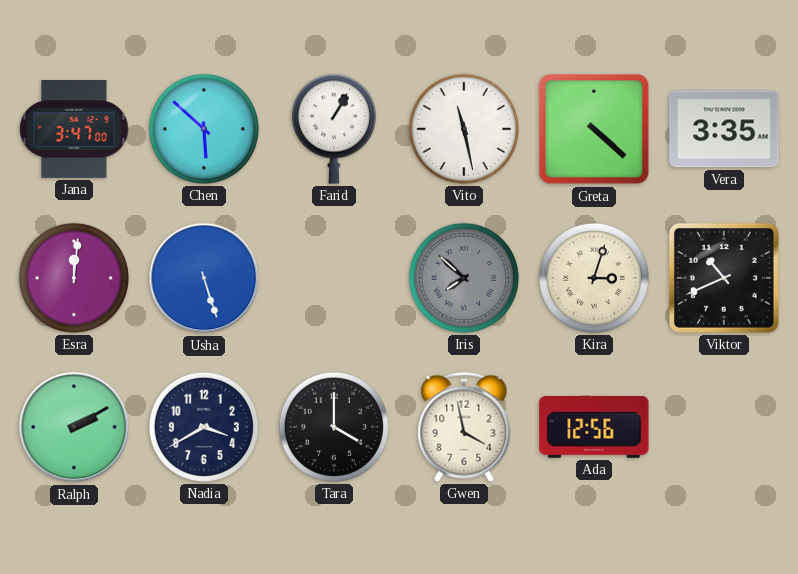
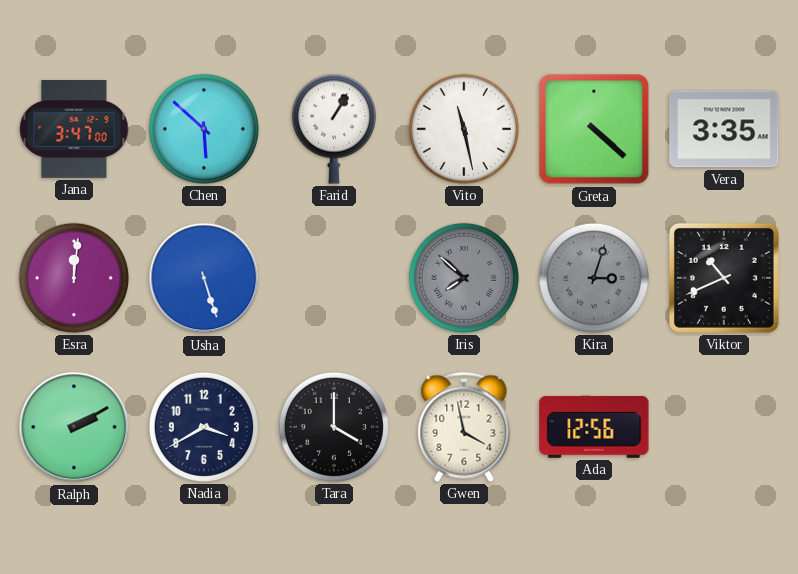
Kira dial: cream -> grey
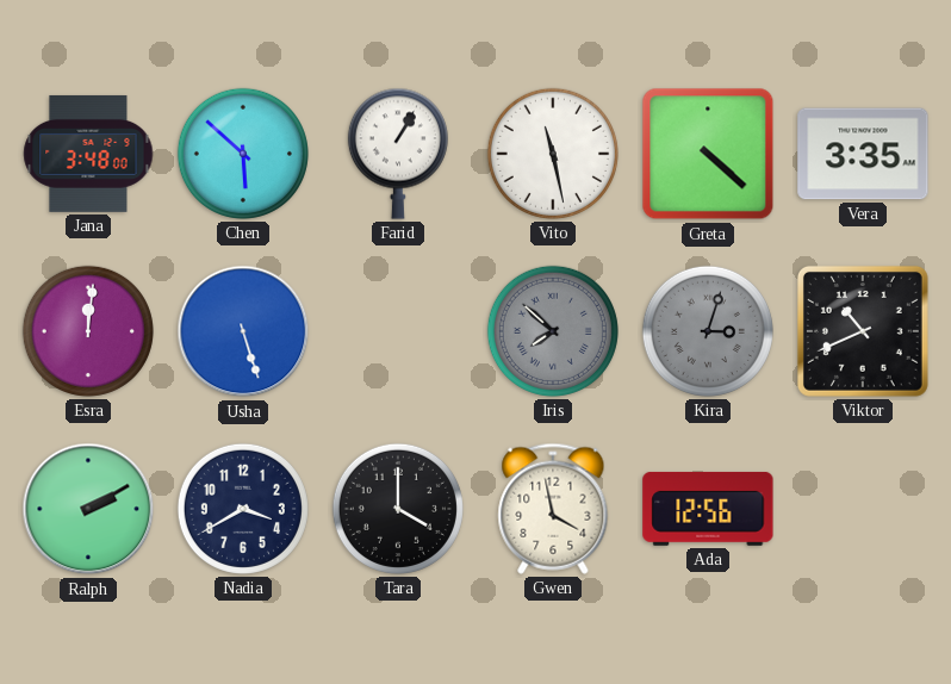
Jana: 3:47 -> 3:48
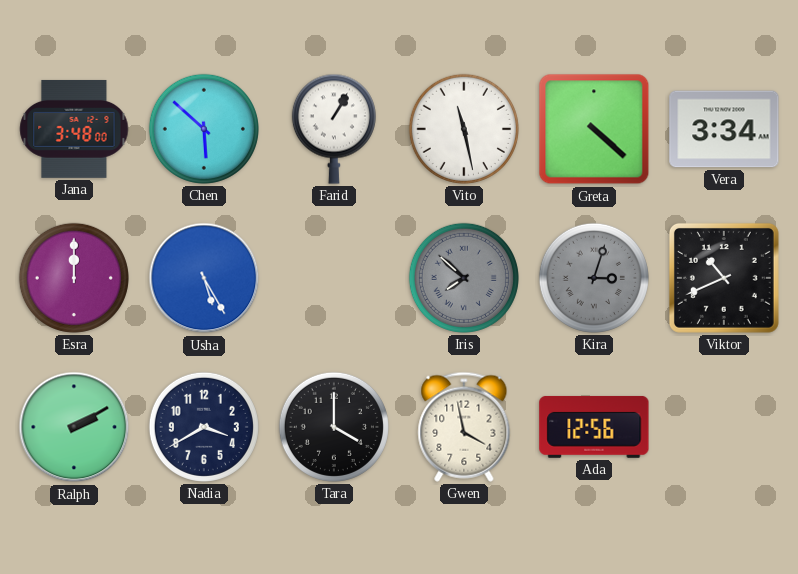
Vera: 3:35 -> 3:34
Esra: 12:01 -> 12:00
Usha: 5:27 -> 5:25
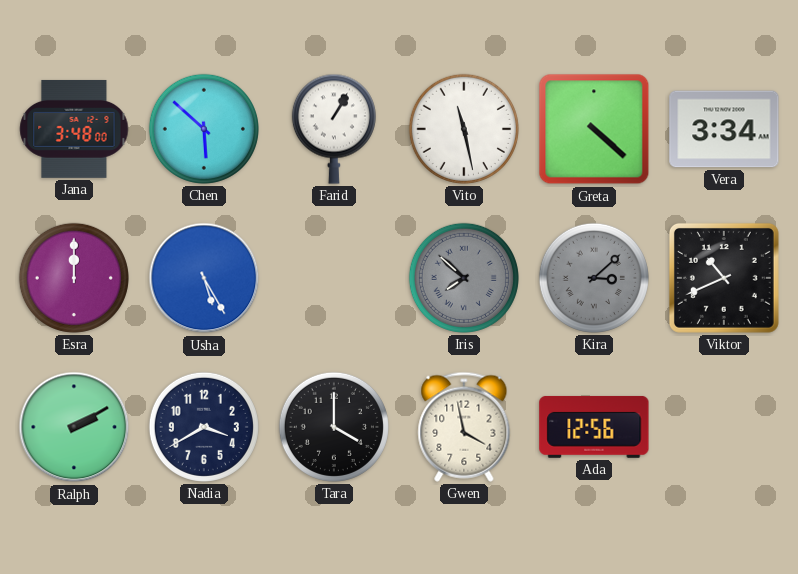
Kira: 3:03 -> 3:08
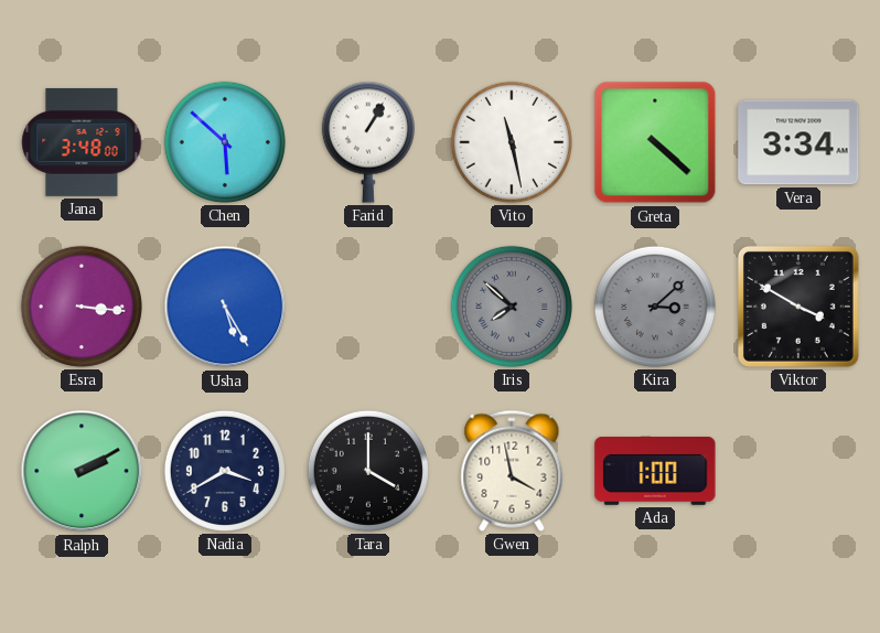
Esra: 12:00 -> 3:16
Viktor: 10:41 -> 3:50
Ada: 12:56 -> 1:00
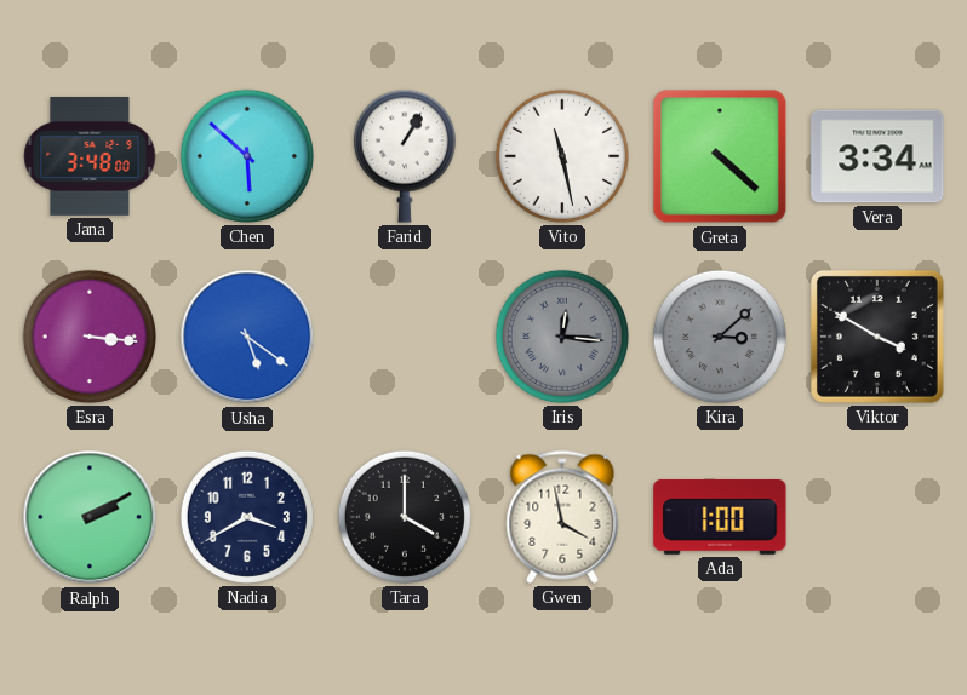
Usha: 5:25 -> 5:21
Iris: 7:52 -> 12:16
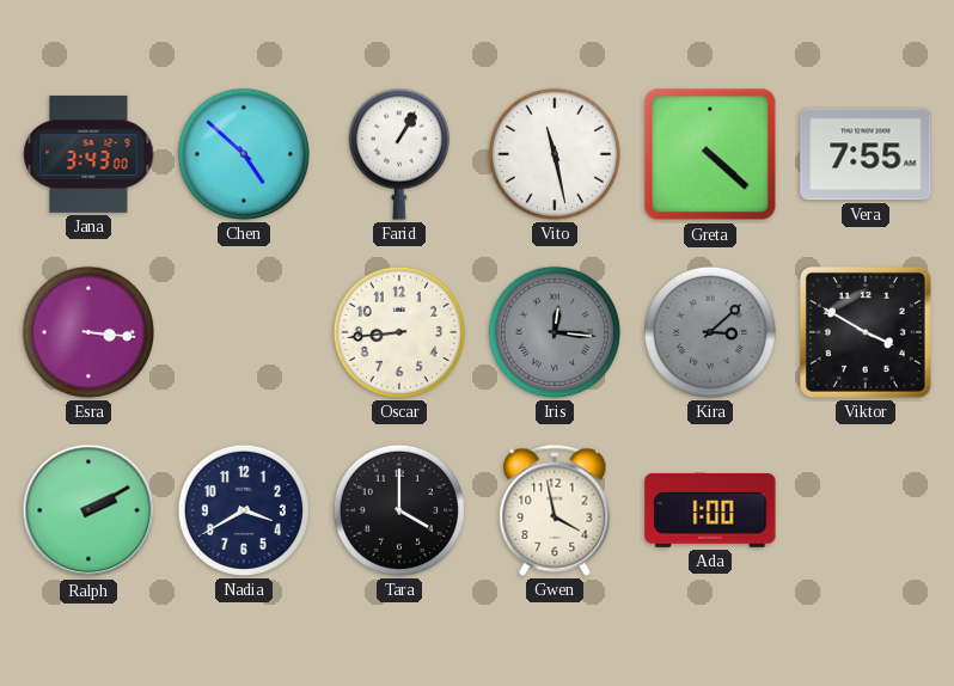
Jana: 3:48 -> 3:43
Chen: 5:52 -> 4:52
Vera: 3:34 -> 7:55
Usha: 5:21 -> none
Oscar: none -> 8:44
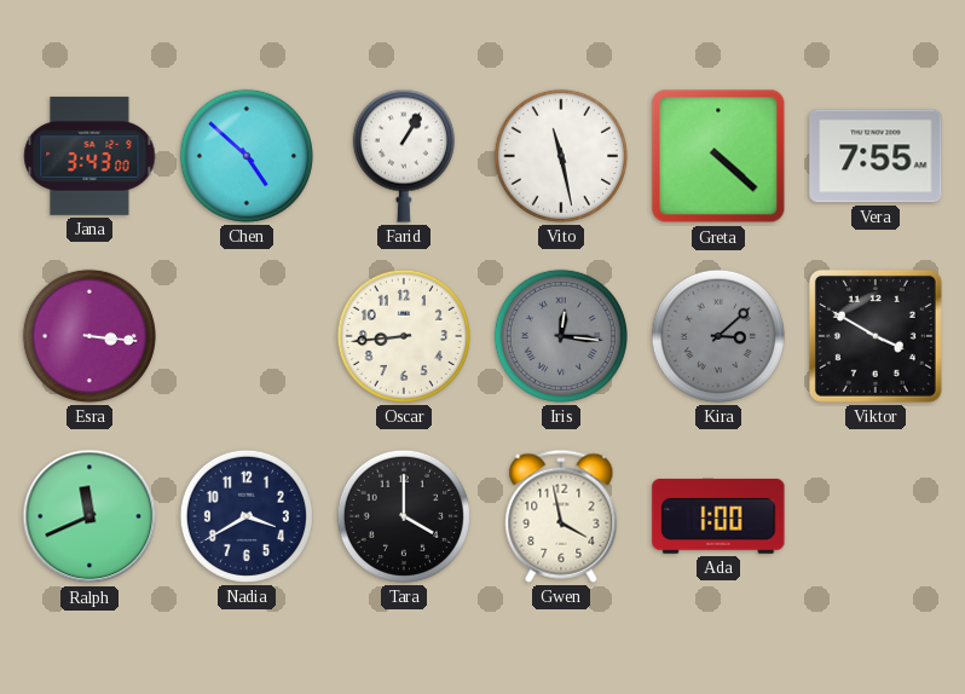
Ralph: 2:10 -> 11:41
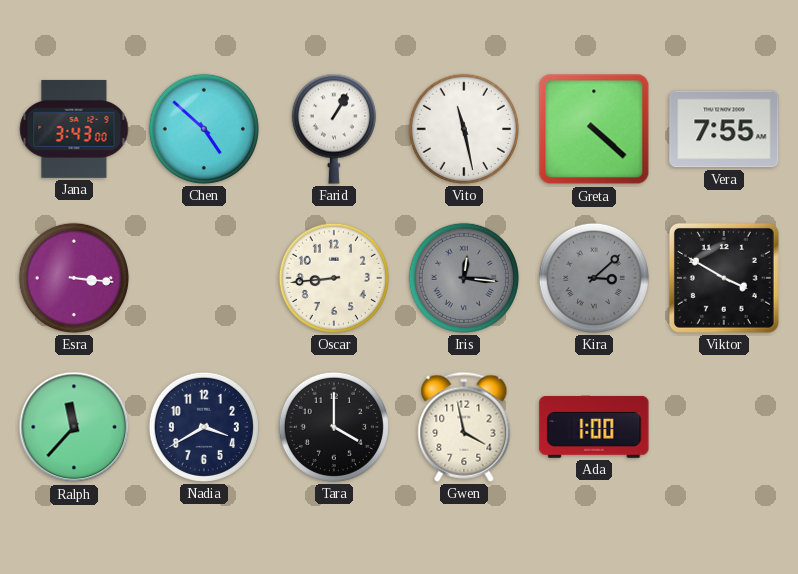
Ralph: 11:41 -> 11:37
